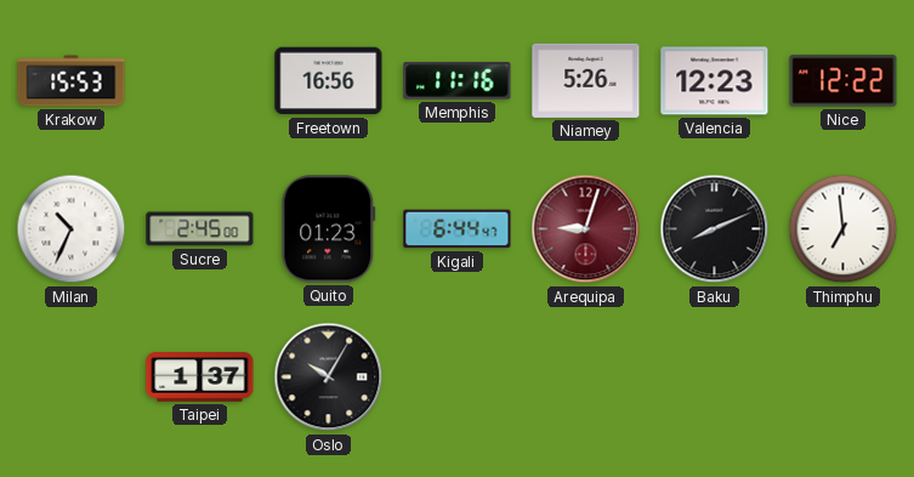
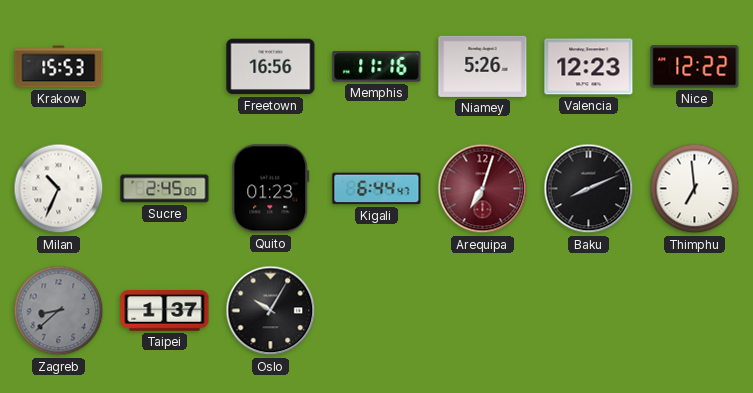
Arequipa: 9:03 -> 7:03
Zagreb: none -> 8:38
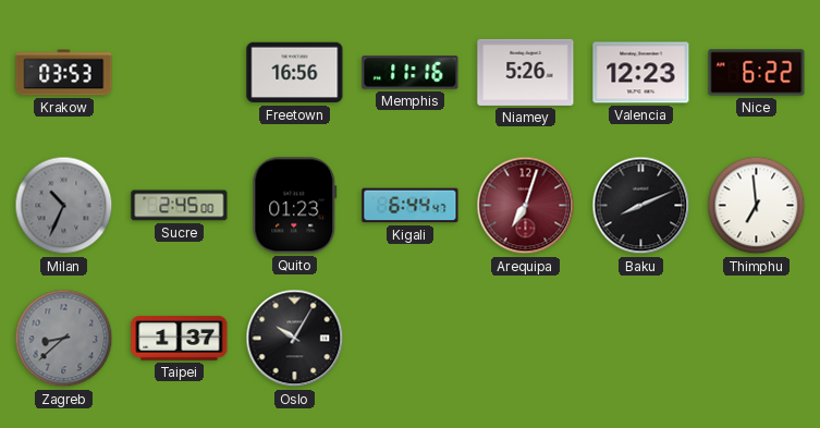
Krakow: 15:53 -> 03:53
Nice: 12:22 -> 6:22
Milan dial: white -> grey
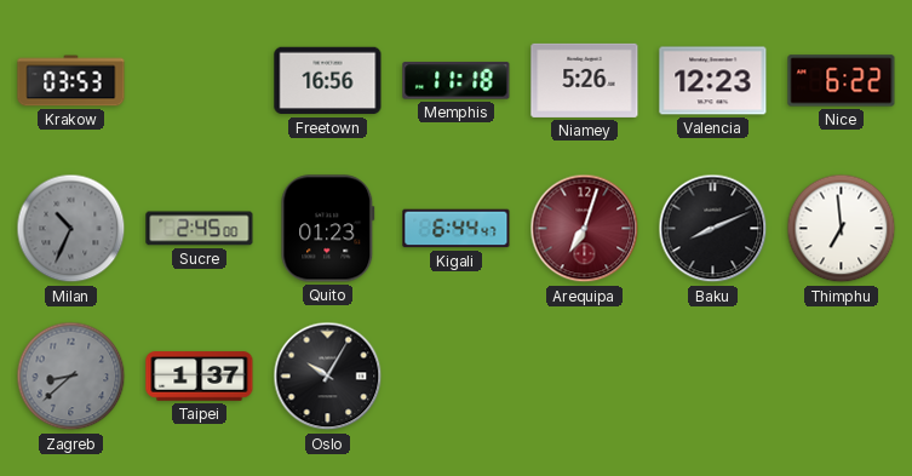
Memphis: 11:16 -> 11:18
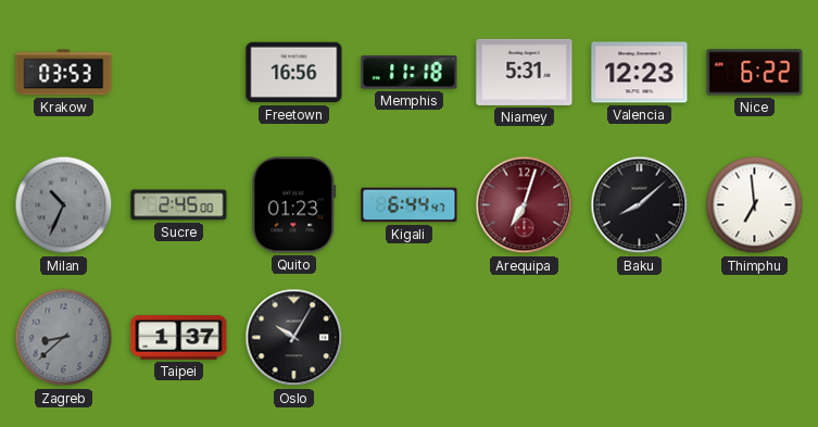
Niamey: 5:26 -> 5:31
Baku: 8:11 -> 8:08
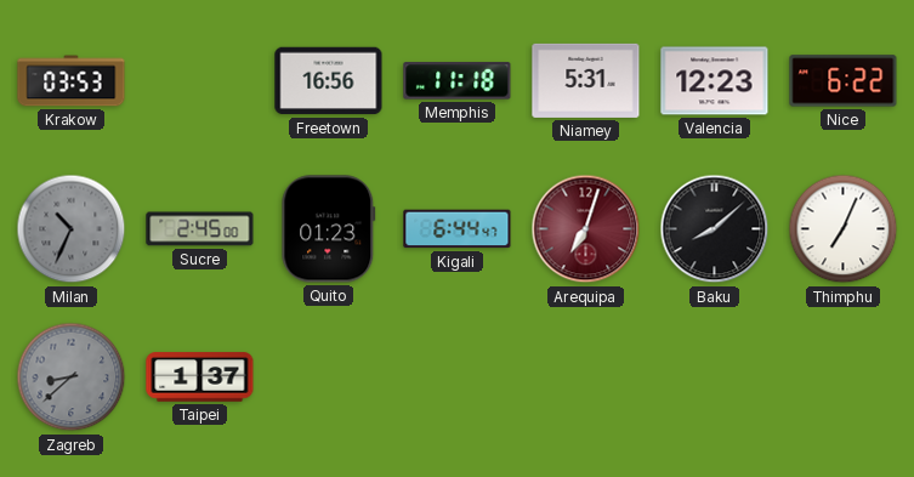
Thimphu: 6:59 -> 7:04
Oslo: 10:05 -> none
